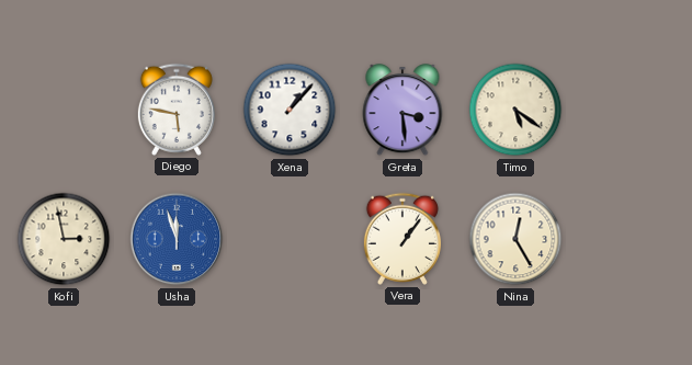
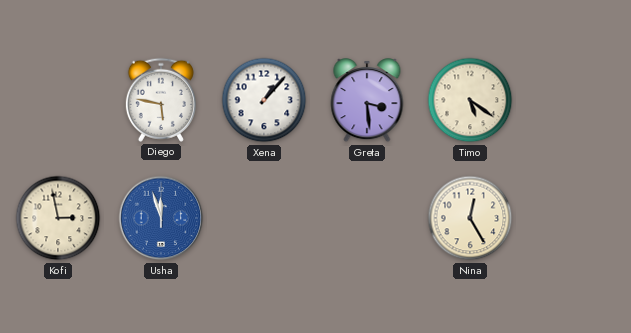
Vera: 1:06 -> none
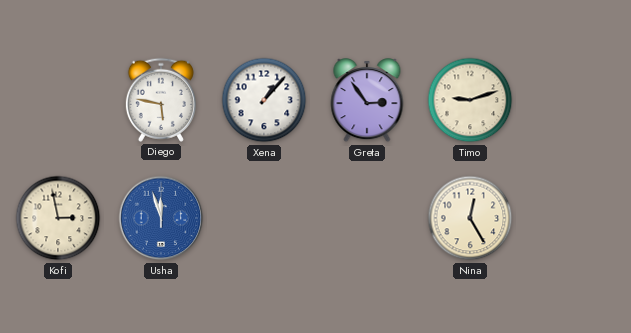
Greta: 3:29 -> 2:54
Timo: 5:21 -> 9:12
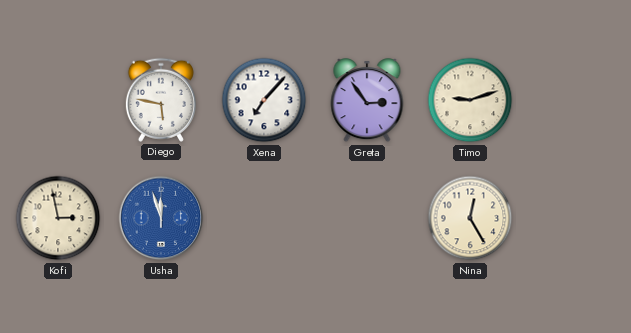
Xena: 1:07 -> 7:07
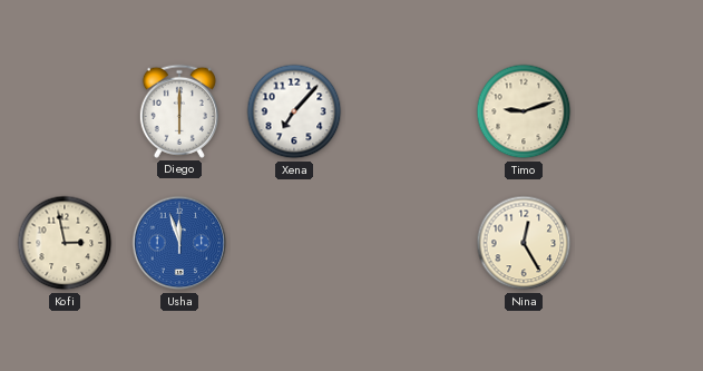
Diego: 5:47 -> 6:00
Greta: 2:54 -> none
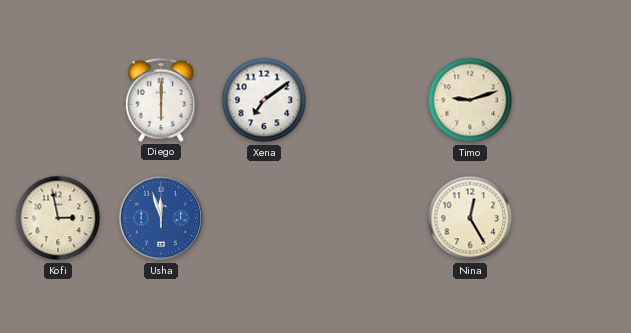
Xena: 7:07 -> 7:09
